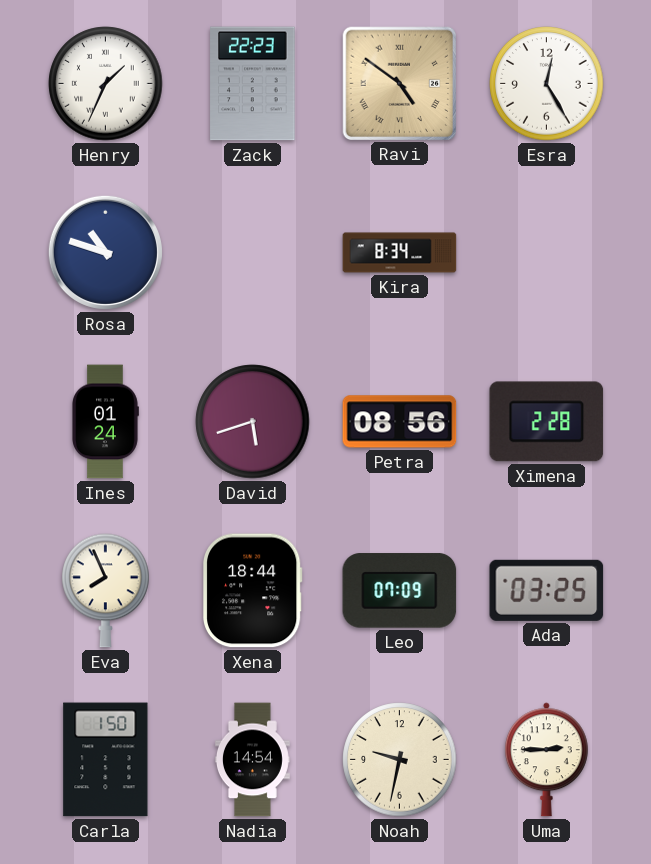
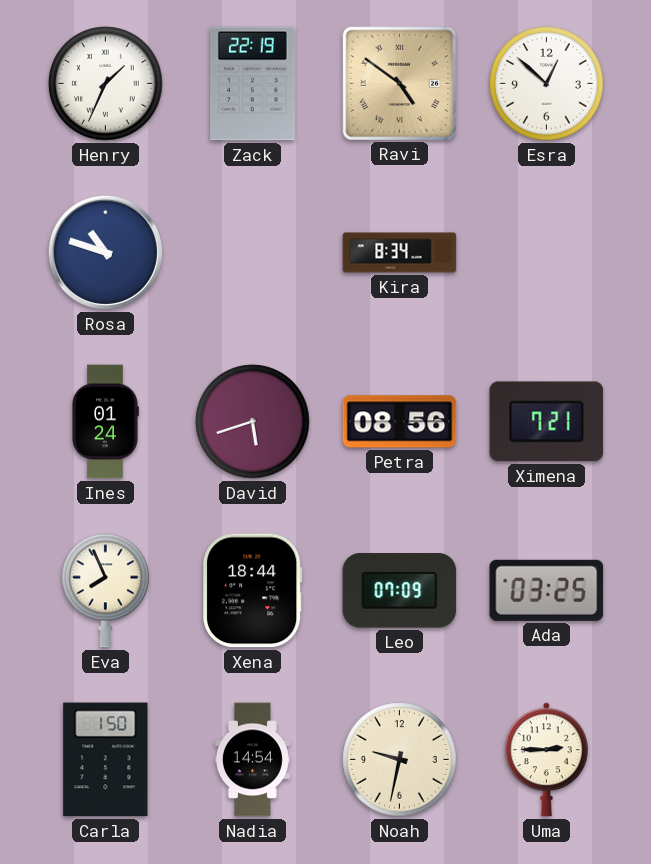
Zack: 22:23 -> 22:19
Esra: 12:25 -> 12:52
Ximena: 2:28 -> 7:21
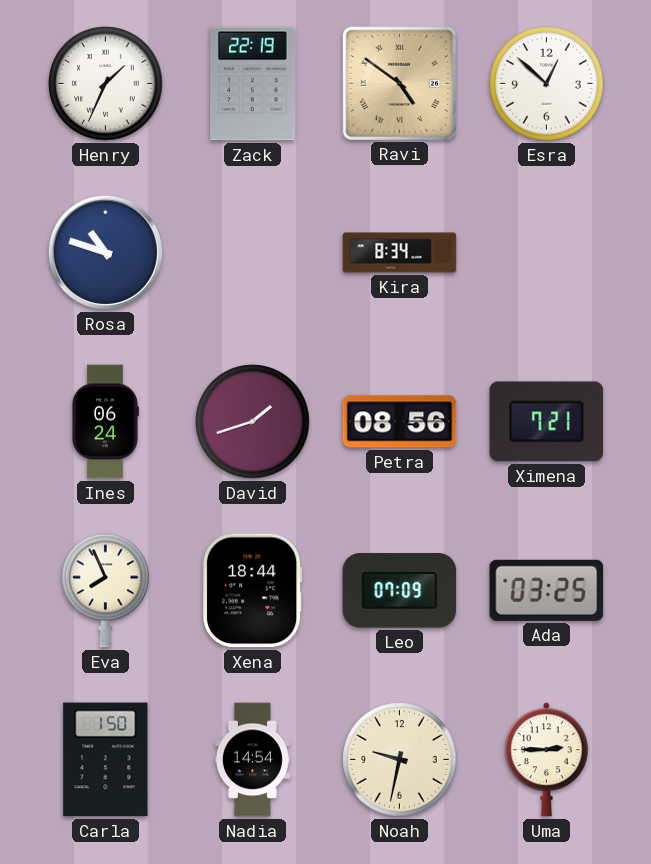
Ines: 01:24 -> 06:24
David: 5:42 -> 1:42
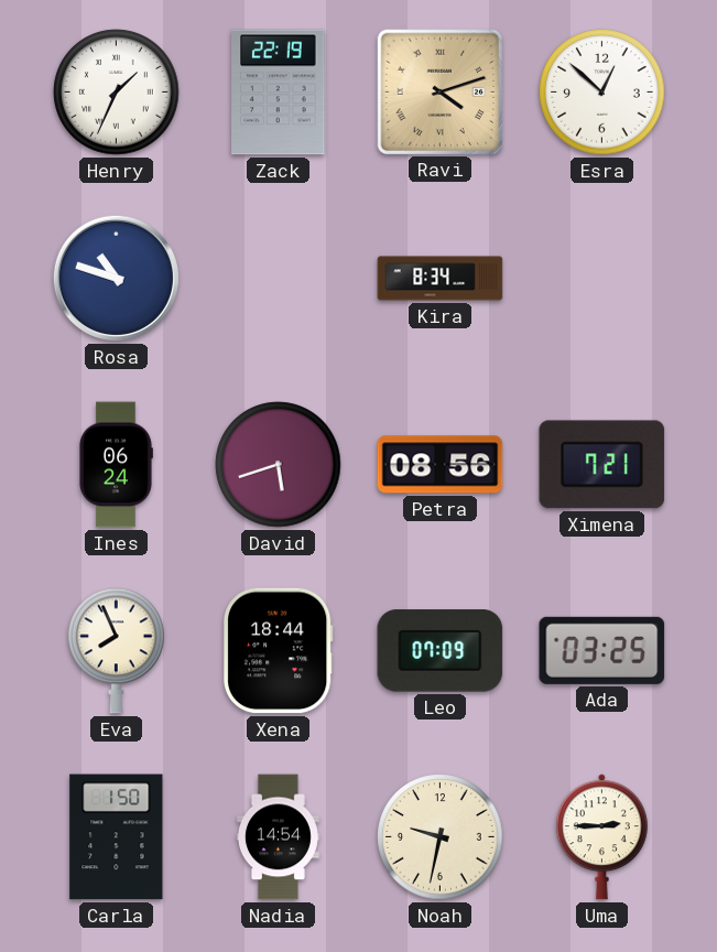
Ravi: 4:51 -> 4:12
David: 1:42 -> 5:42
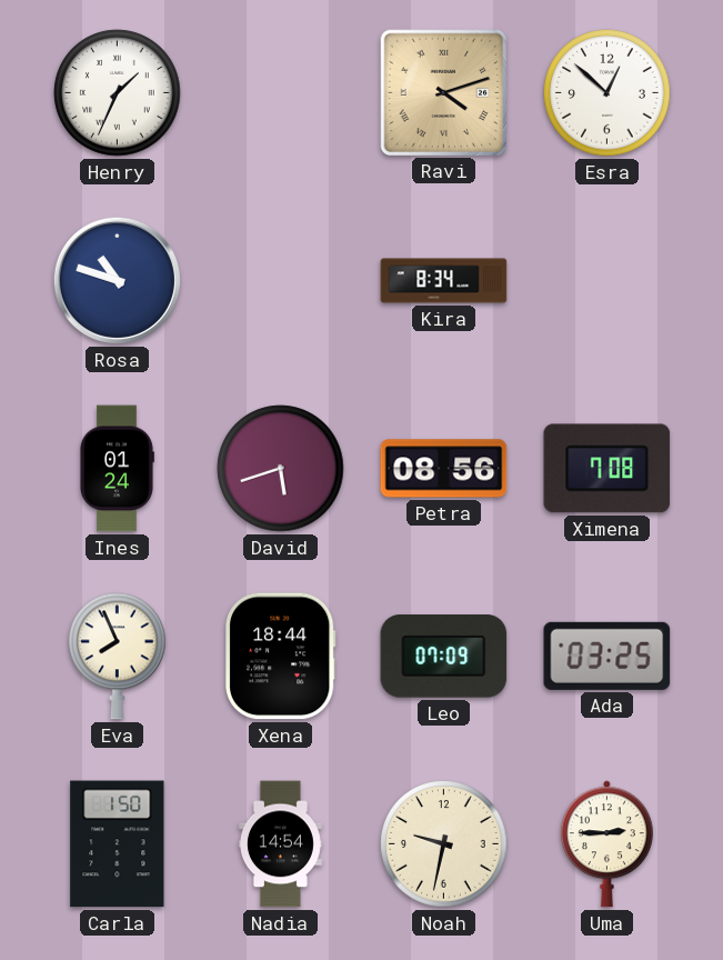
Zack: 22:19 -> none
Ines: 06:24 -> 01:24
Ximena: 7:21 -> 7:08
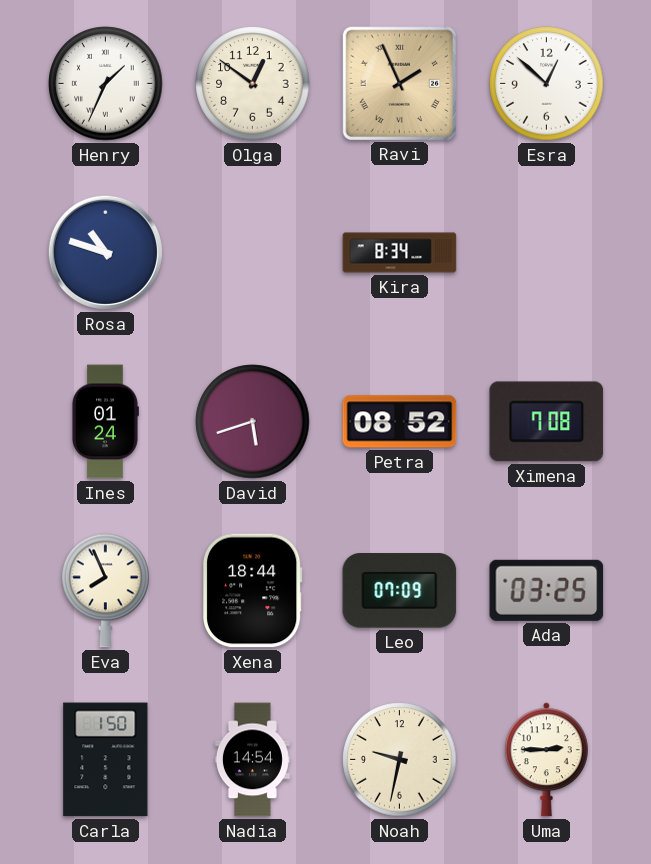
Olga: none -> 12:51
Ravi: 4:12 -> 1:56
Petra: 08:56 -> 08:52
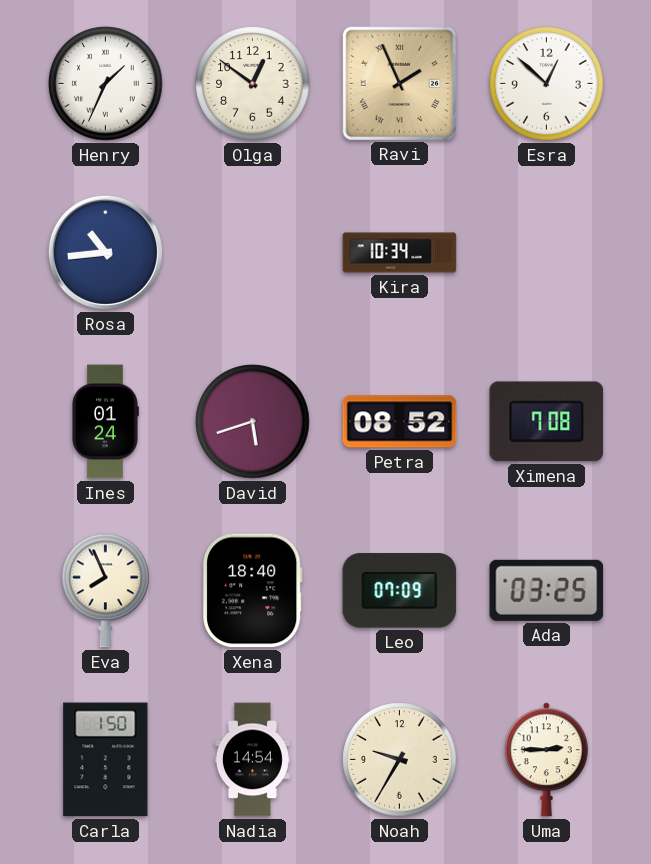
Rosa: 10:48 -> 10:44
Kira: 8:34 -> 10:34
Xena: 18:44 -> 18:40
Noah: 9:32 -> 9:35
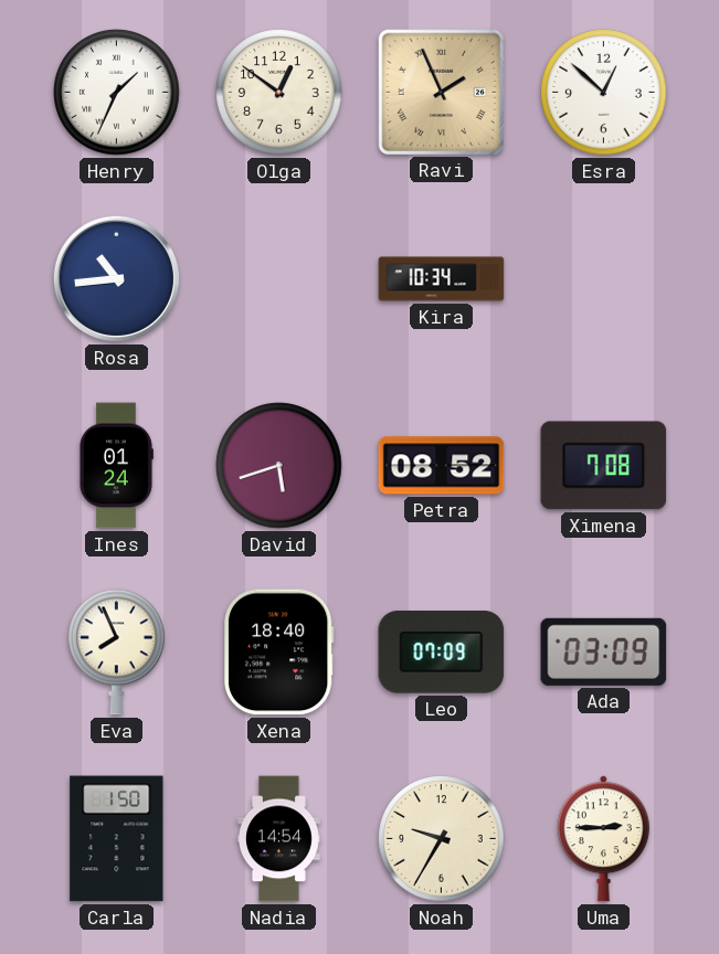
Ada: 03:25 -> 03:09
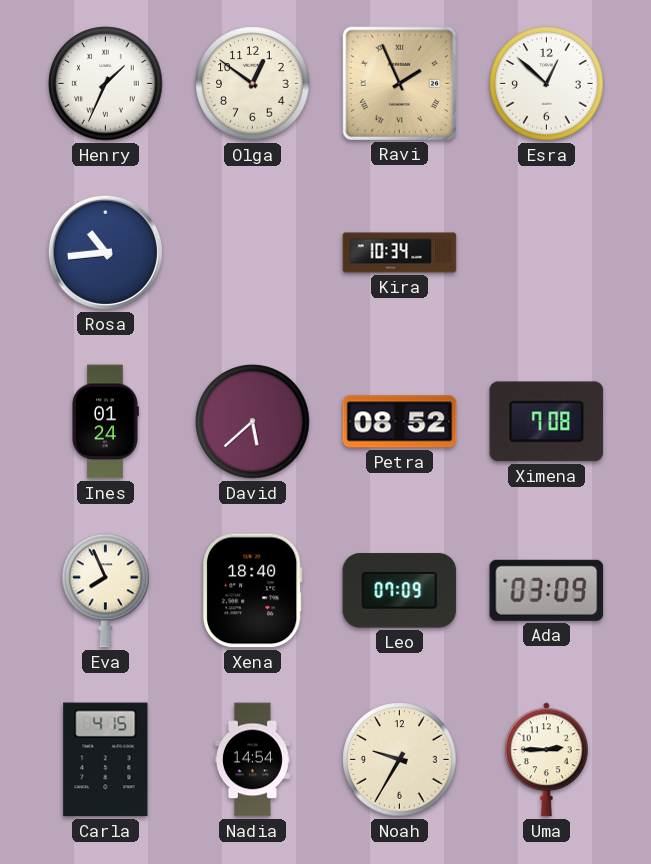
David: 5:42 -> 5:38
Carla: 1:50 -> 4:15
